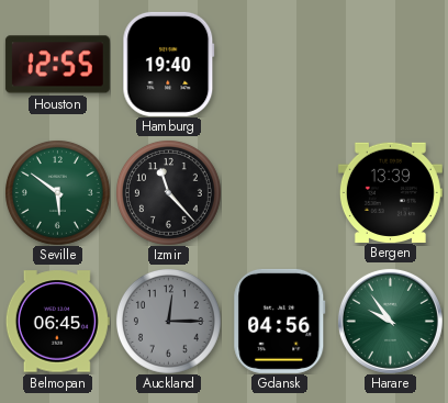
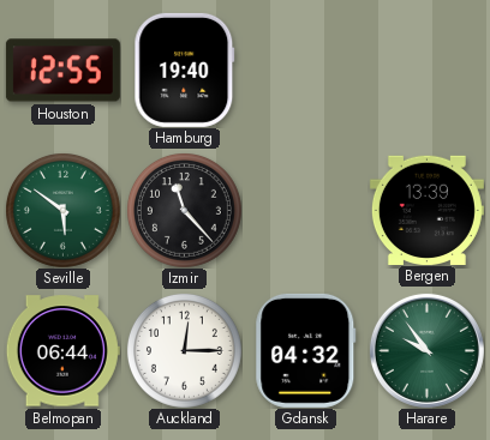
Belmopan: 06:45 -> 06:44
Auckland dial: grey -> white
Gdansk: 04:56 -> 04:32
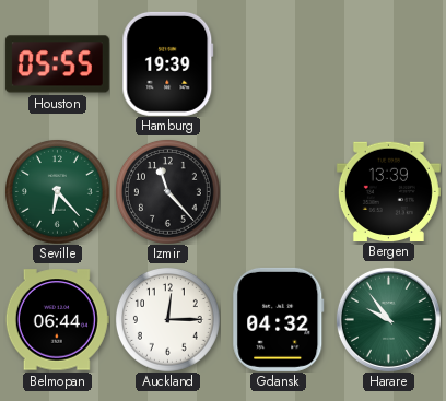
Houston: 12:55 -> 05:55
Hamburg: 19:40 -> 19:39
Seville: 5:51 -> 6:23
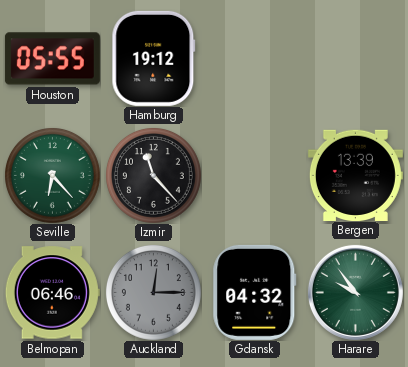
Hamburg: 19:39 -> 19:12
Belmopan: 06:44 -> 06:46
Auckland dial: white -> grey
